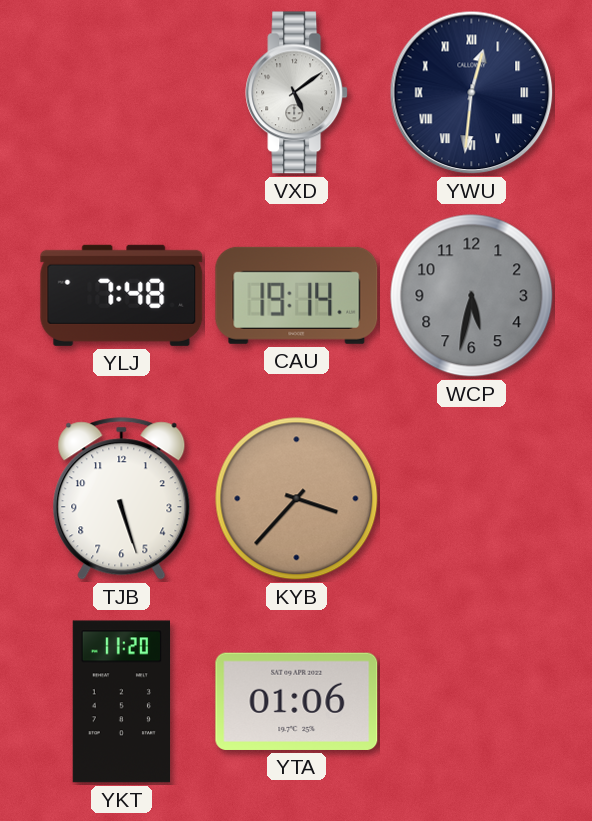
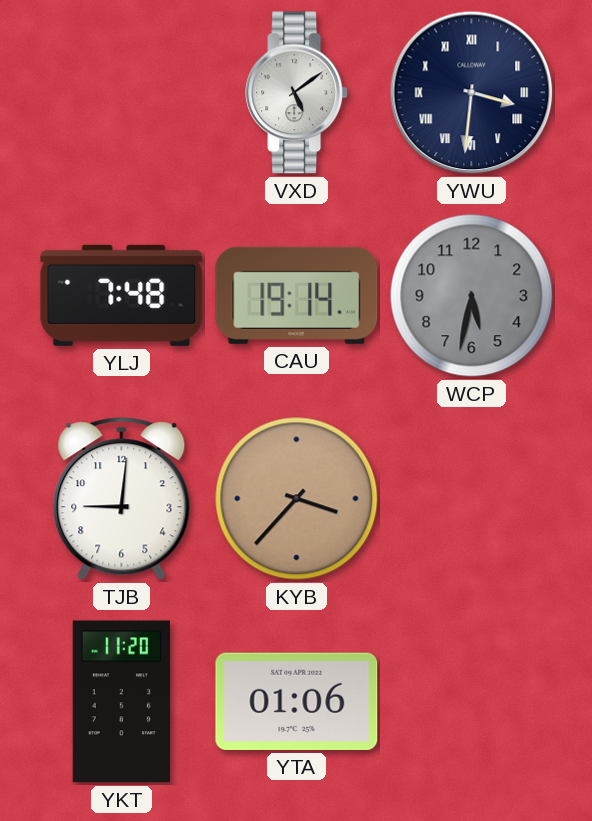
YWU: 12:31 -> 3:31
TJB: 5:27 -> 9:01
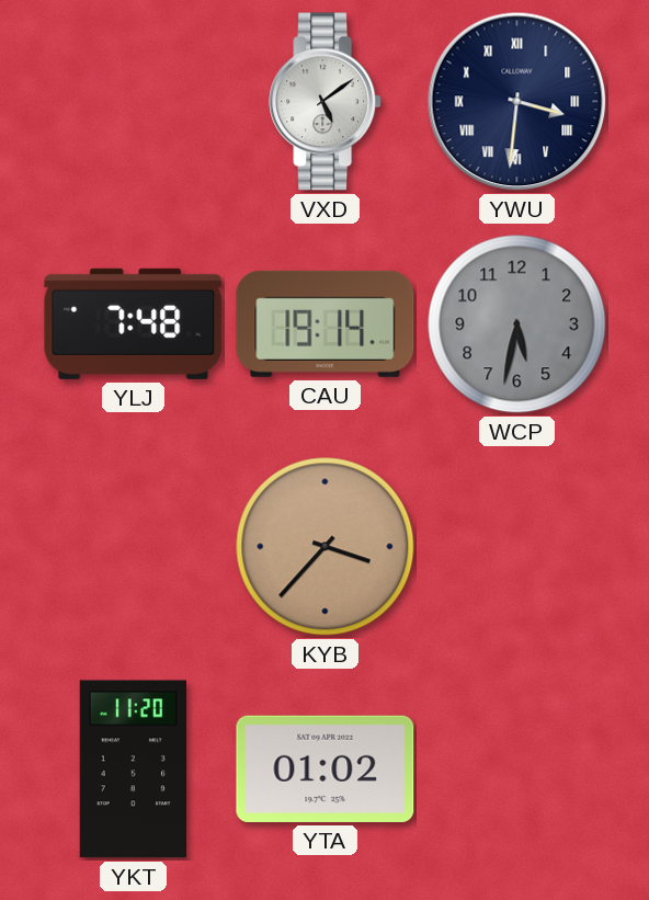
TJB: 9:01 -> none
YTA: 01:06 -> 01:02
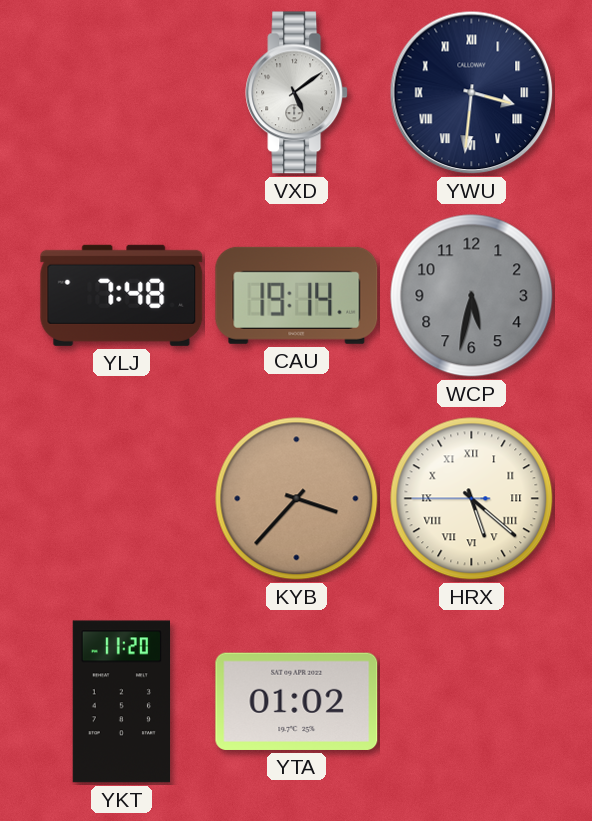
HRX: none -> 5:21
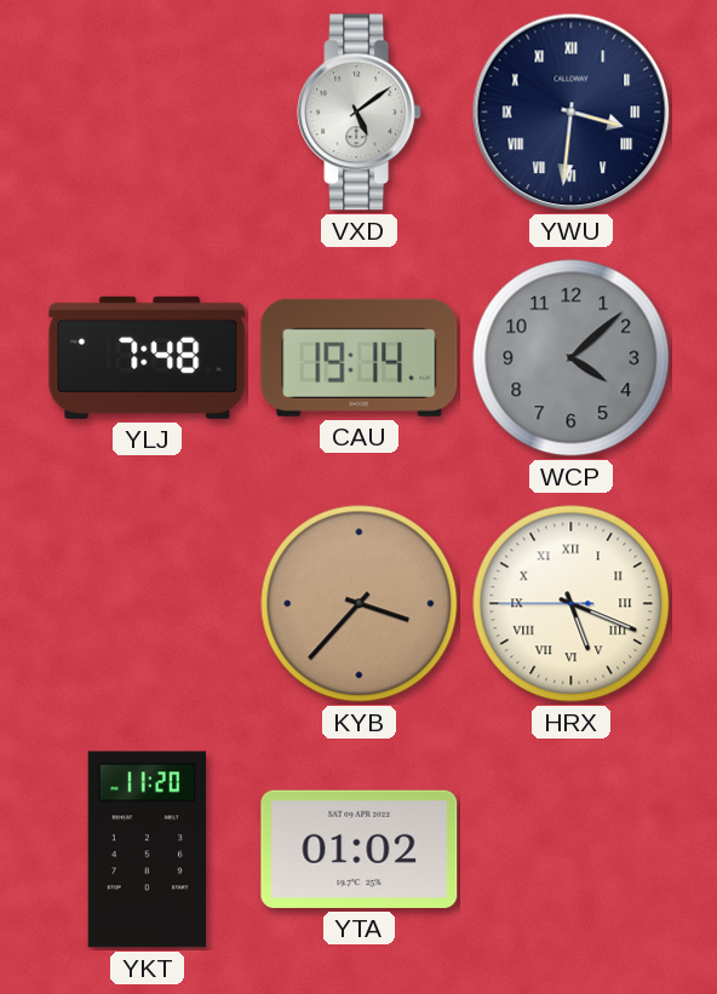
WCP: 5:32 -> 4:08
HRX: 5:21 -> 5:18
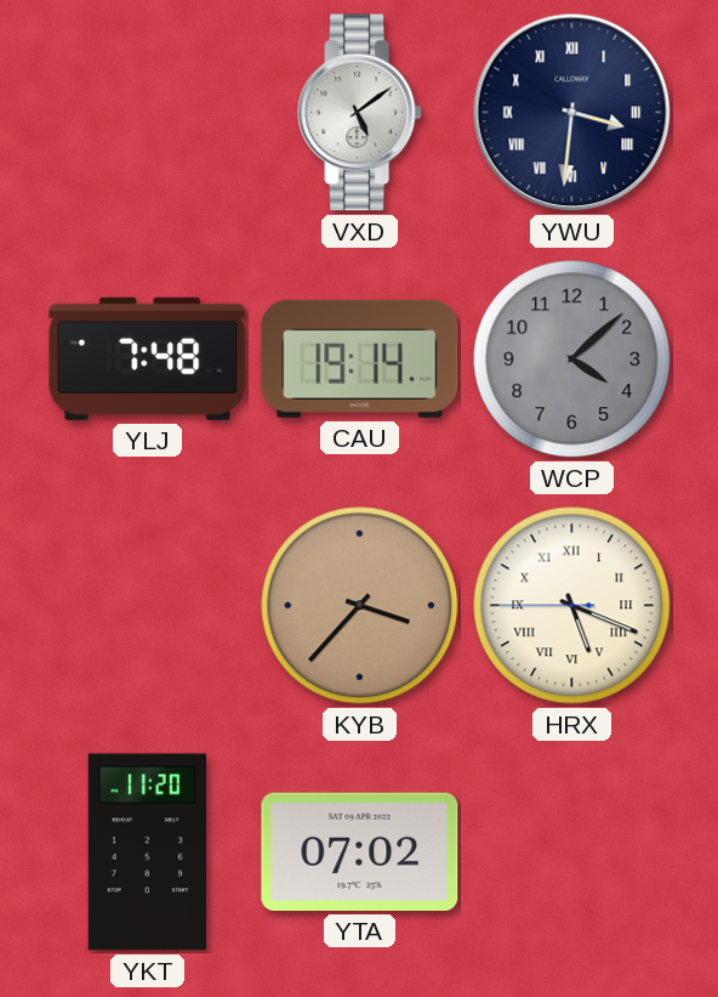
YTA: 01:02 -> 07:02
